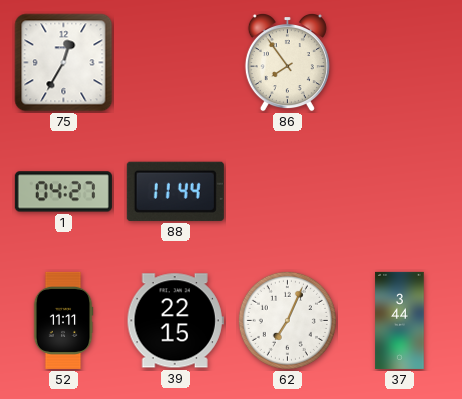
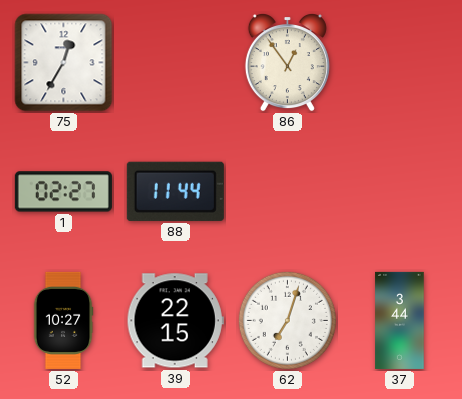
86: 7:54 -> 12:54
1: 04:27 -> 02:27
52: 11:11 -> 10:27
62: 7:04 -> 7:03
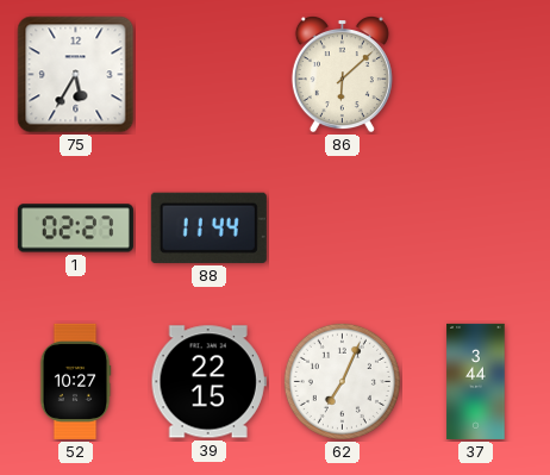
75: 12:35 -> 5:35
86: 12:54 -> 6:08
62: 7:03 -> 7:04
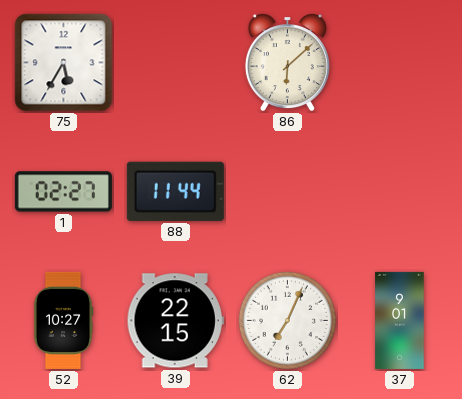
37: 3:44 -> 9:01
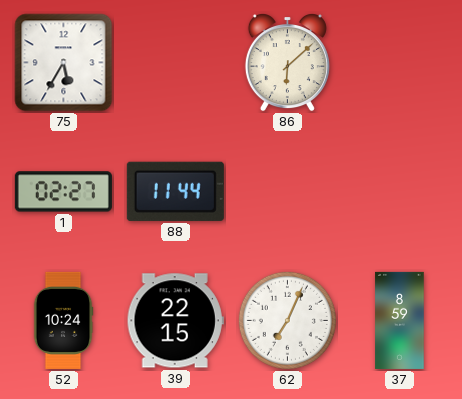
52: 10:27 -> 10:24
37: 9:01 -> 8:59
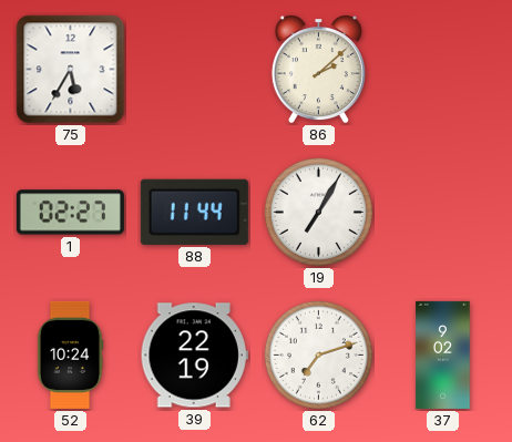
86: 6:08 -> 2:08
19: none -> 7:05
39: 22:15 -> 22:19
62: 7:04 -> 7:12
37: 8:59 -> 9:02
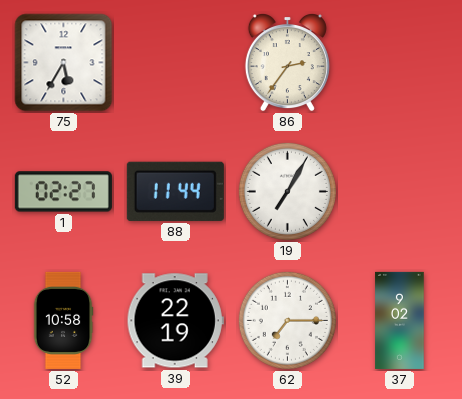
86: 2:08 -> 2:36
52: 10:24 -> 10:58
62: 7:12 -> 7:15
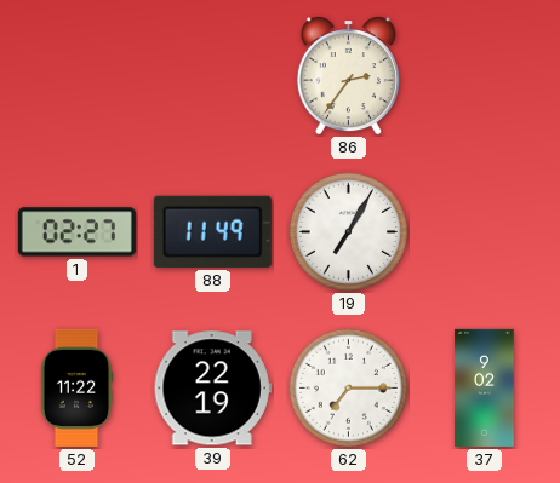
75: 5:35 -> none
88: 11:44 -> 11:49
52: 10:58 -> 11:22
